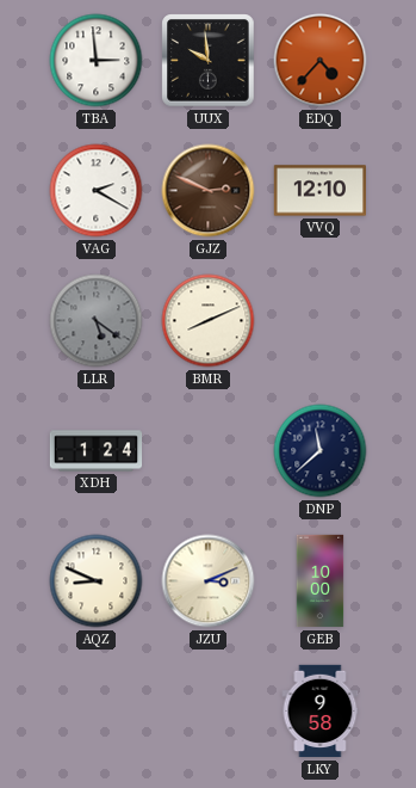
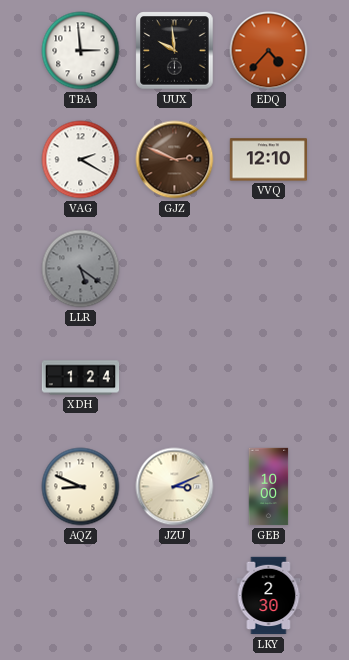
BMR: 8:11 -> none
DNP: 11:38 -> none
LKY: 9:58 -> 2:30
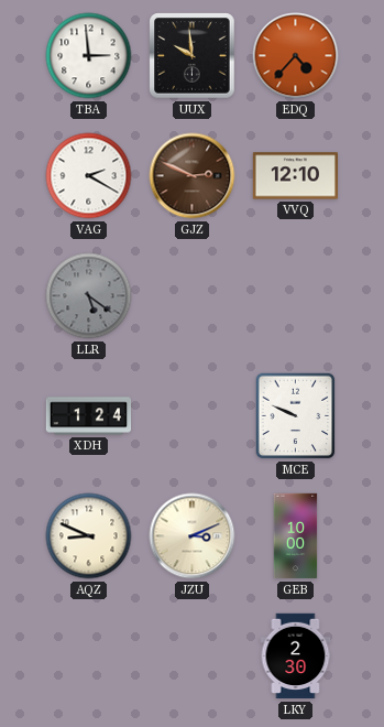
MCE: none -> 9:49
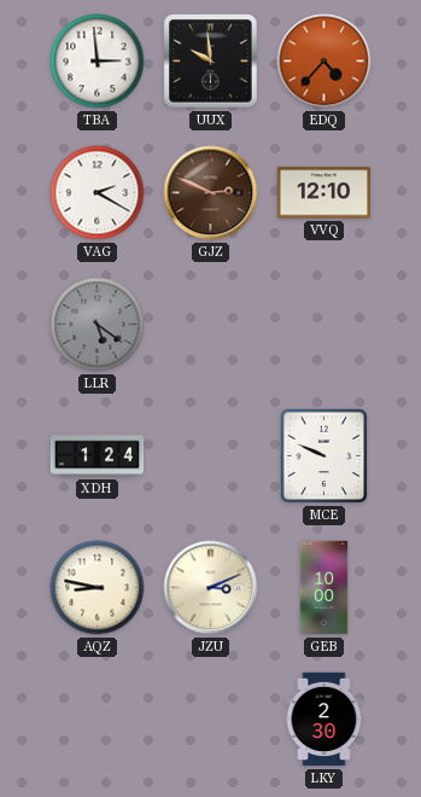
AQZ: 8:49 -> 8:47
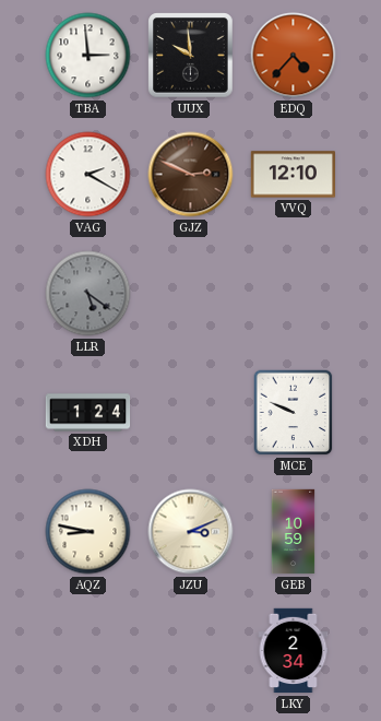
GEB: 10:00 -> 10:59
LKY: 2:30 -> 2:34
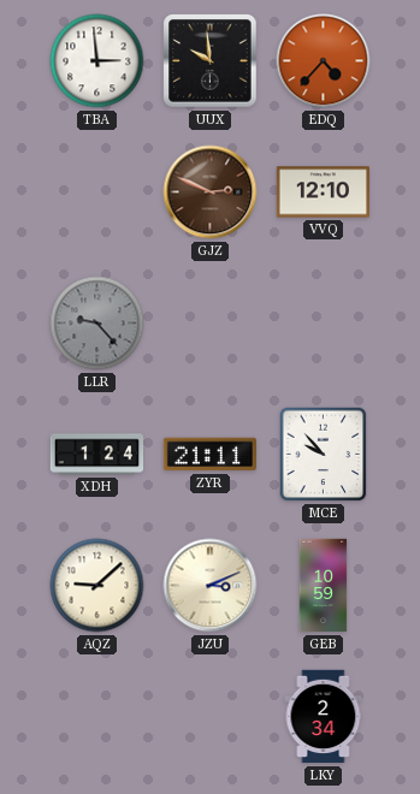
VAG: 2:20 -> none
LLR: 5:21 -> 9:23
ZYR: none -> 21:11
MCE: 9:49 -> 9:53
AQZ: 8:47 -> 9:08
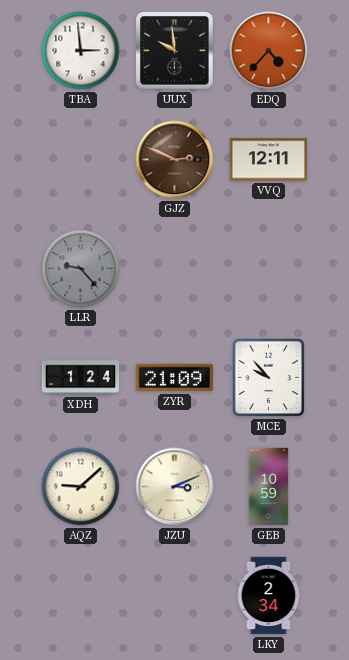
VVQ: 12:10 -> 12:11
ZYR: 21:11 -> 21:09
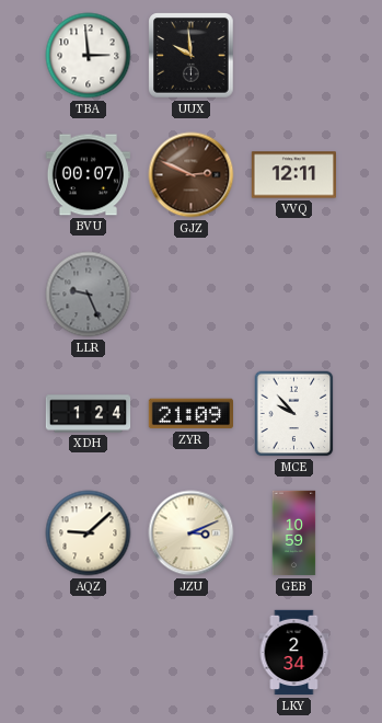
EDQ: 4:37 -> none
BVU: none -> 00:07
LLR: 9:23 -> 9:26
